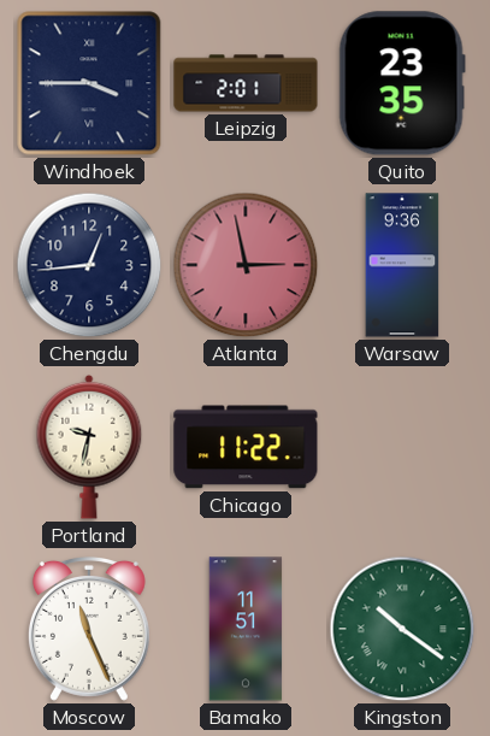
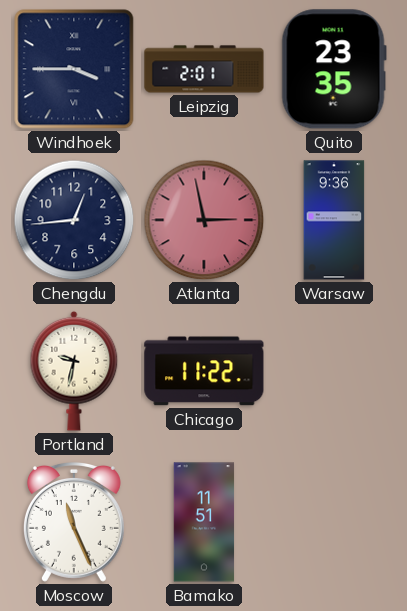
Kingston: 10:21 -> none
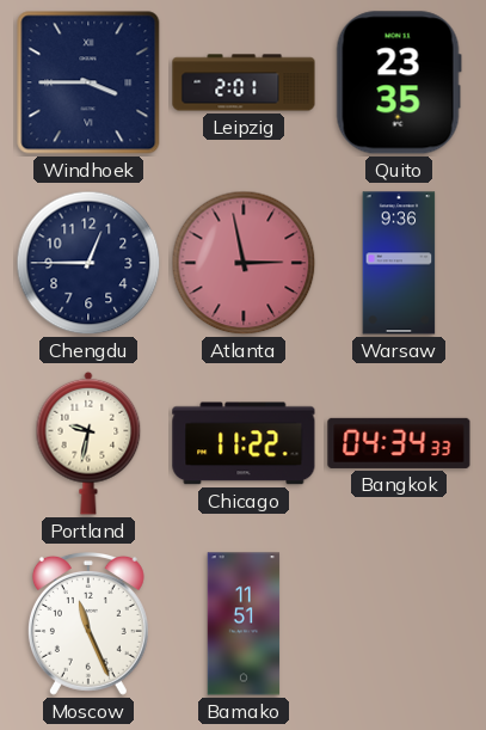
Chengdu: 12:44 -> 12:45
Bangkok: none -> 04:34
